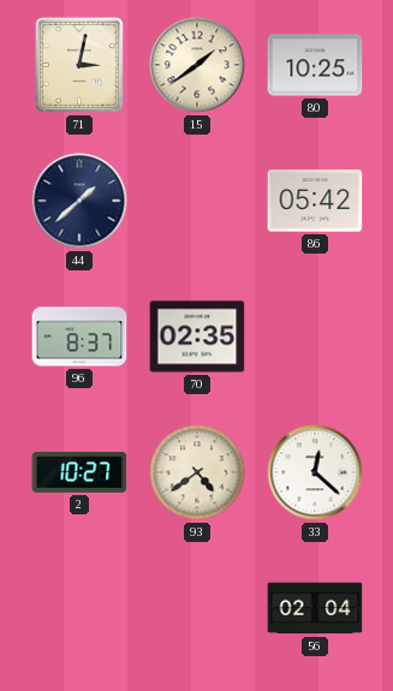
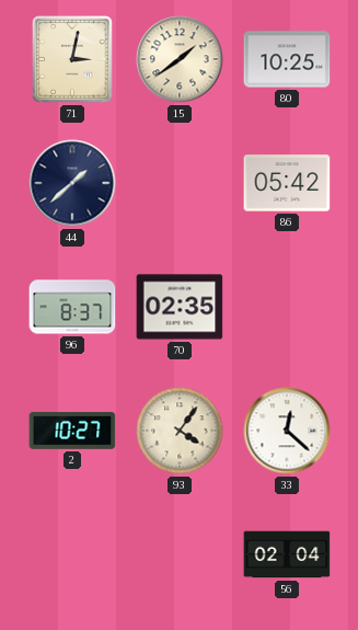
93: 4:39 -> 4:06
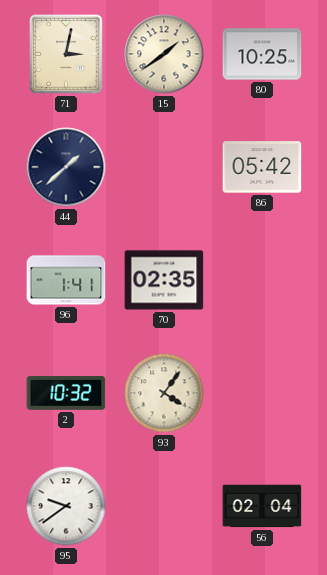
96: 8:37 -> 1:41
2: 10:27 -> 10:32
33: 12:22 -> none
95: none -> 9:39
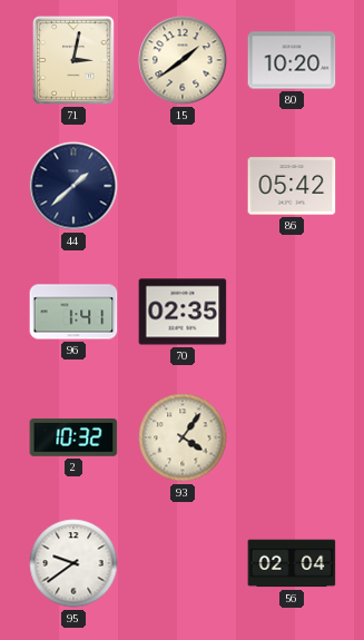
80: 10:25 -> 10:20
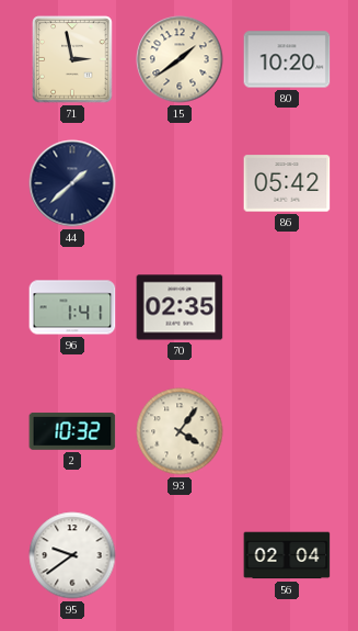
71: 3:02 -> 2:58
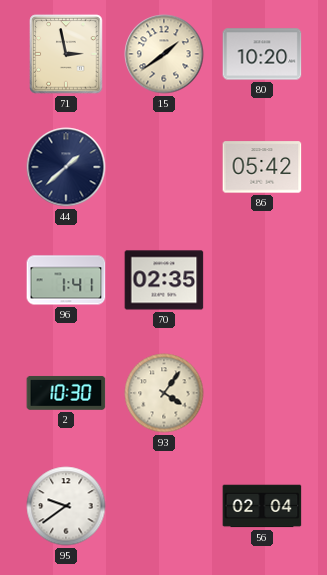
2: 10:32 -> 10:30
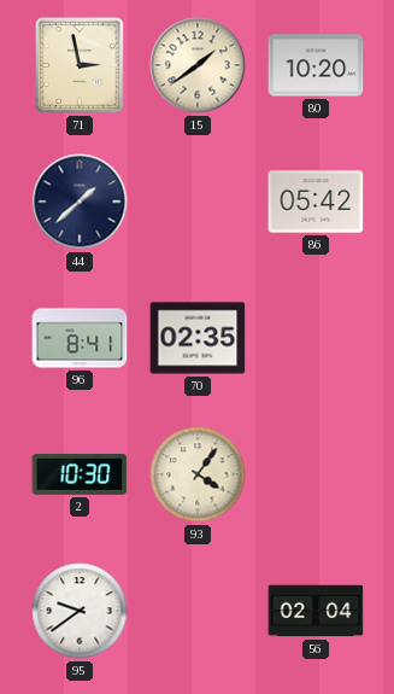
96: 1:41 -> 8:41
